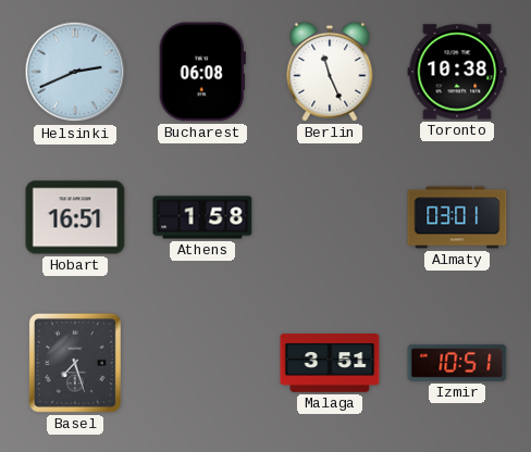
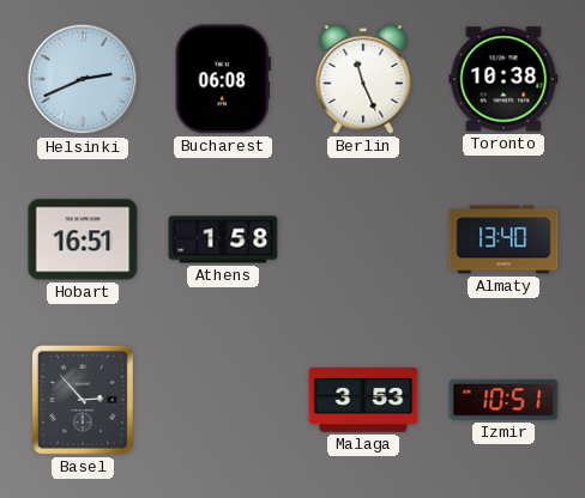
Almaty: 03:01 -> 13:40
Basel: 7:27 -> 2:53
Malaga: 3:51 -> 3:53
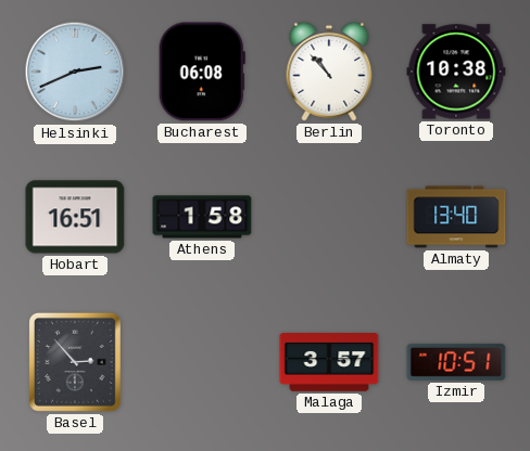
Berlin: 11:26 -> 10:53
Malaga: 3:53 -> 3:57
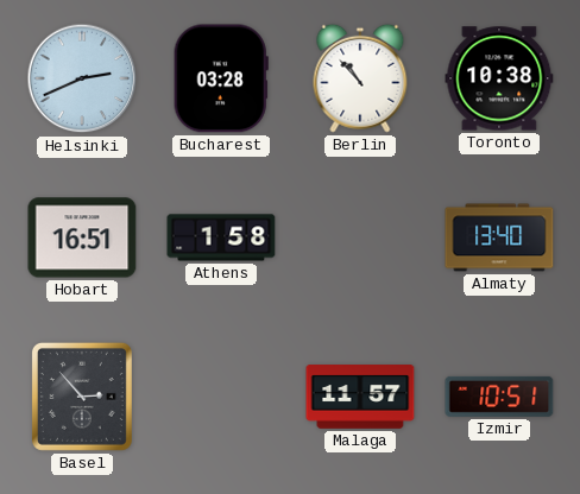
Bucharest: 06:08 -> 03:28
Malaga: 3:57 -> 11:57
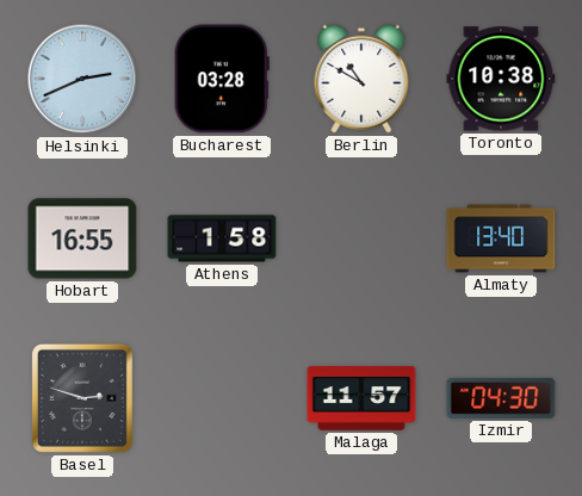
Berlin: 10:53 -> 10:50
Hobart: 16:51 -> 16:55
Basel: 2:53 -> 2:48
Izmir: 10:51 -> 04:30
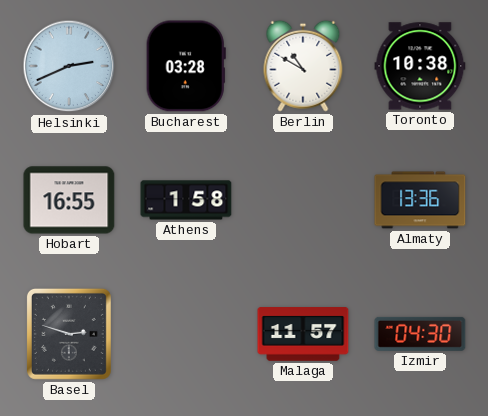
Almaty: 13:40 -> 13:36
